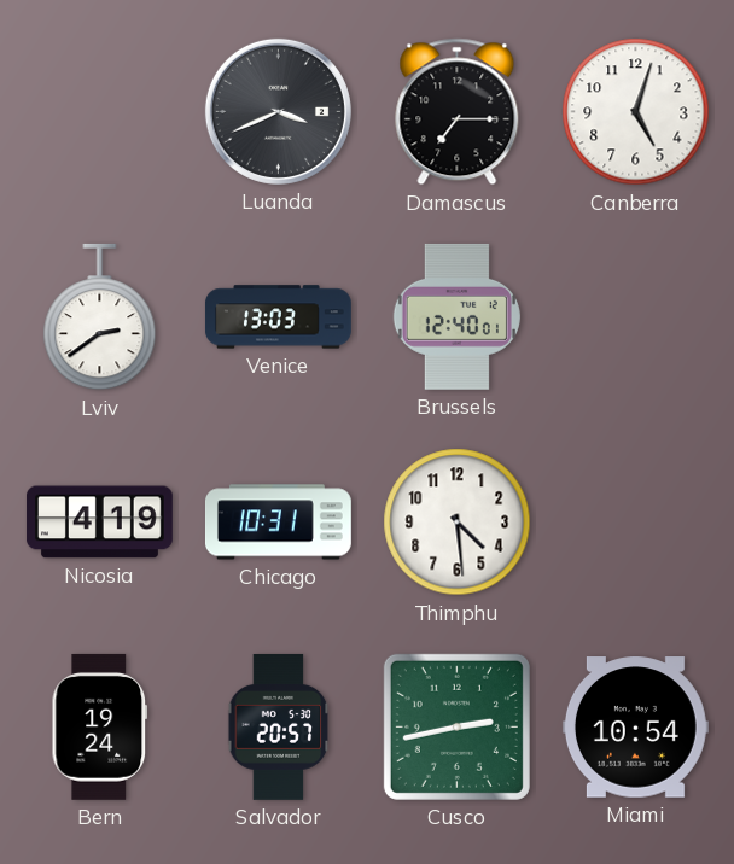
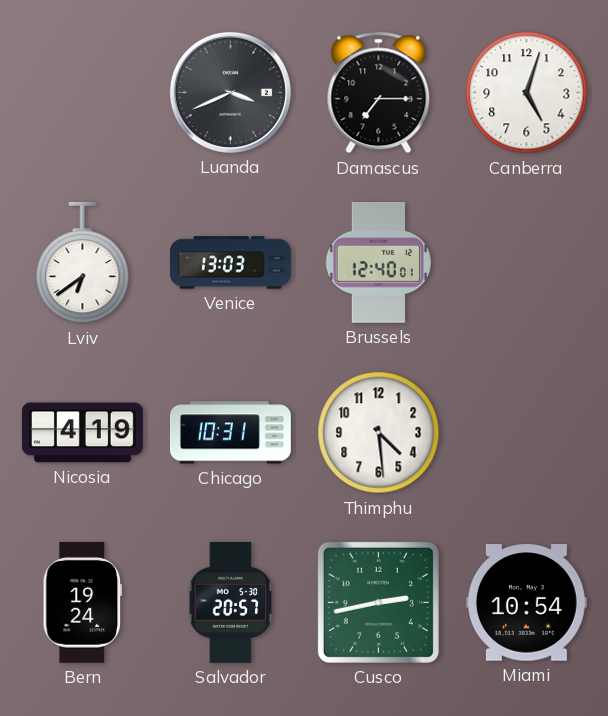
Lviv: 2:39 -> 6:39
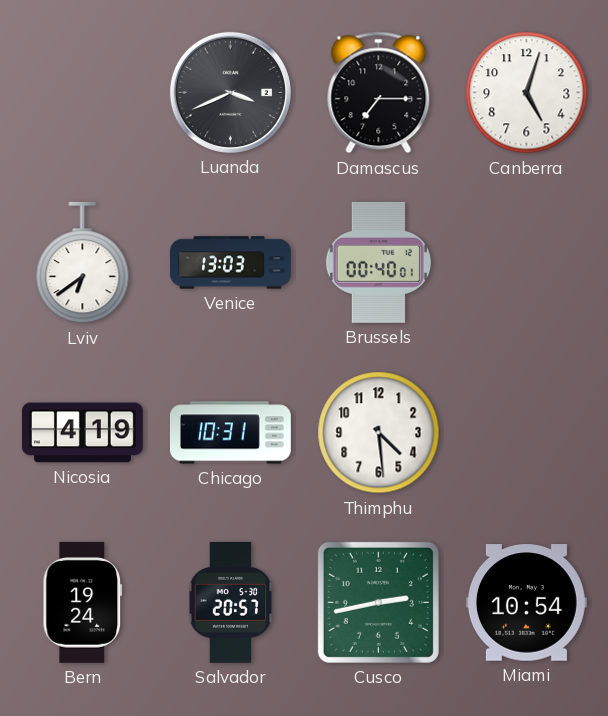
Brussels: 12:40 -> 00:40
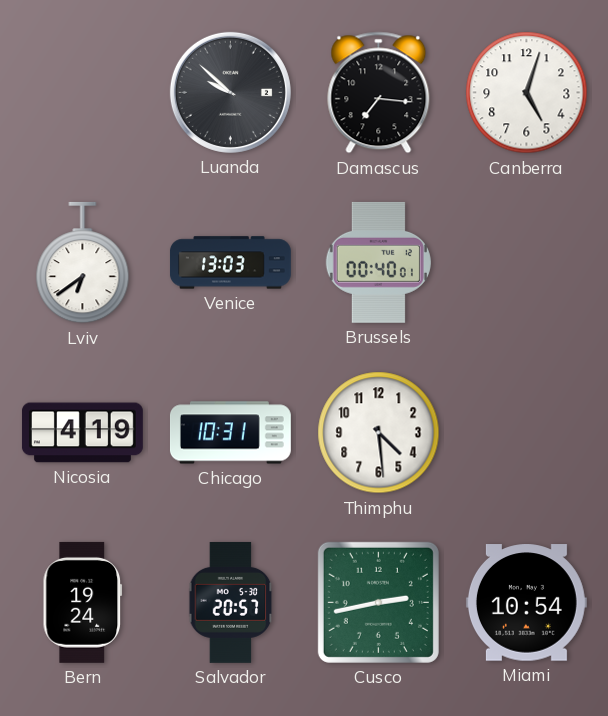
Luanda: 3:41 -> 9:52
Damascus: 7:15 -> 7:16
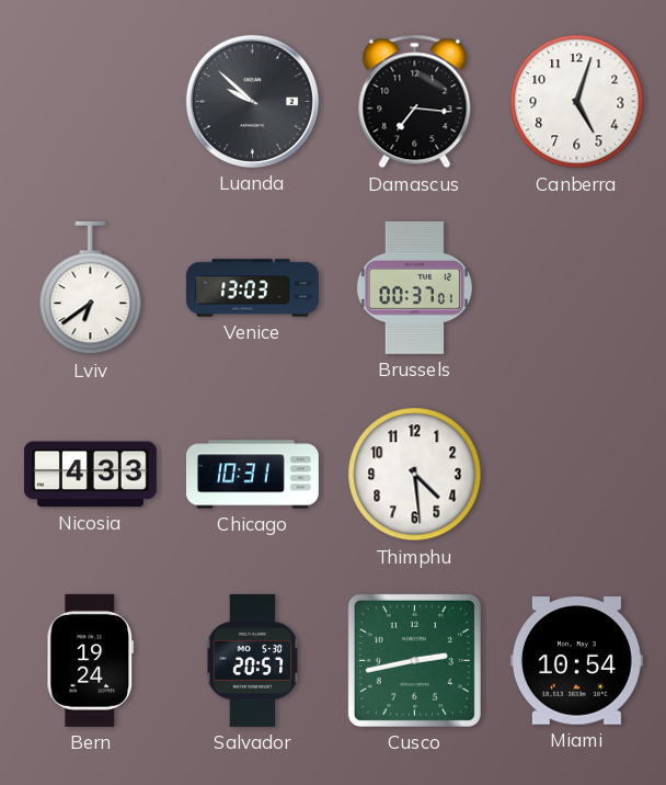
Brussels: 00:40 -> 00:37
Nicosia: 4:19 -> 4:33
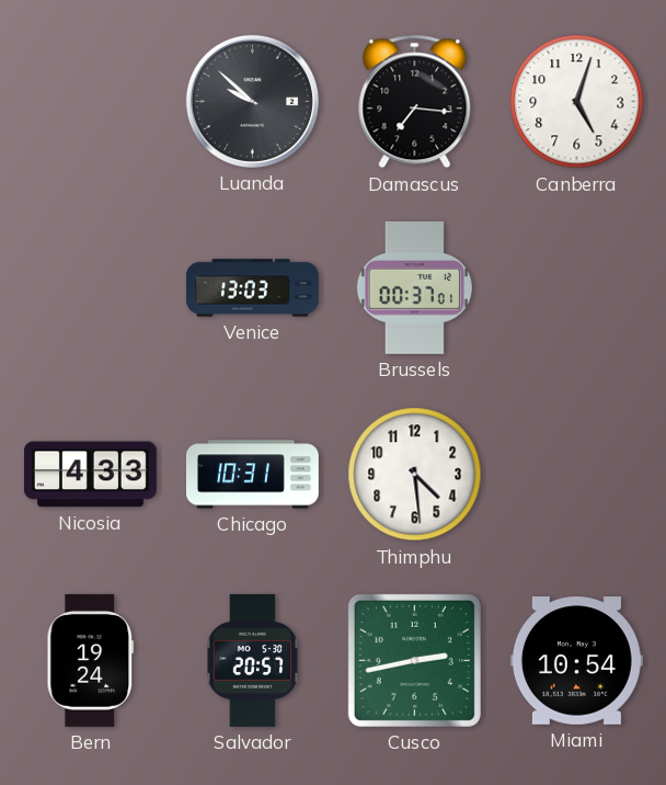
Lviv: 6:39 -> none
